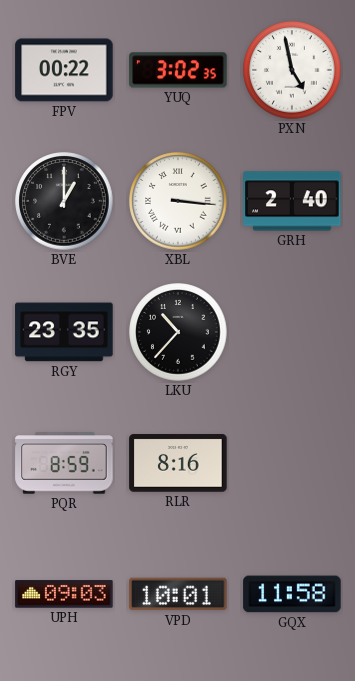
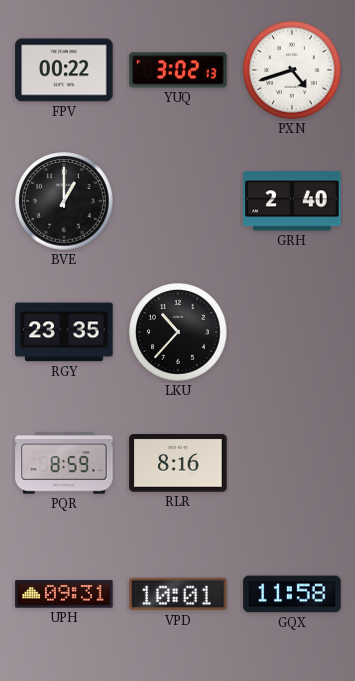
YUQ: 3:02:35 -> 3:02:13
PXN: 4:58 -> 4:42
XBL: 3:16 -> none
UPH: 09:03 -> 09:31
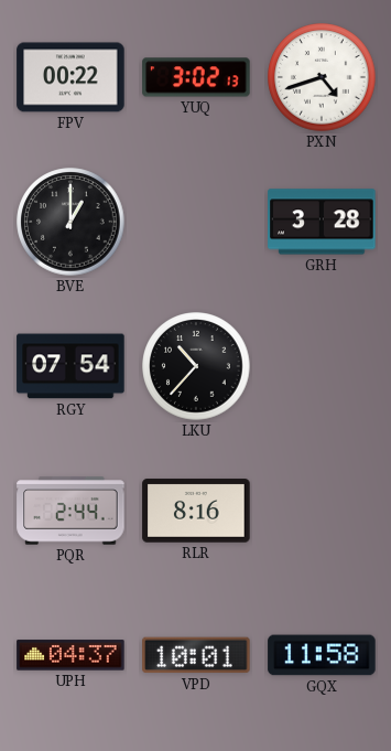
GRH: 2:40 -> 3:28
RGY: 23:35 -> 07:54
PQR: 8:59 -> 2:44
UPH: 09:31 -> 04:37
